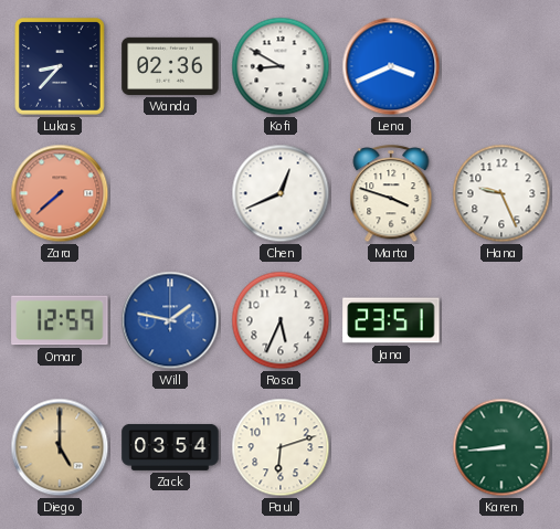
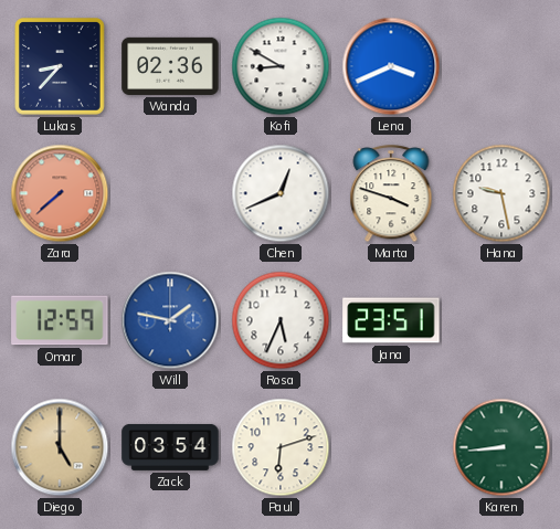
Hana: 9:26 -> 9:28
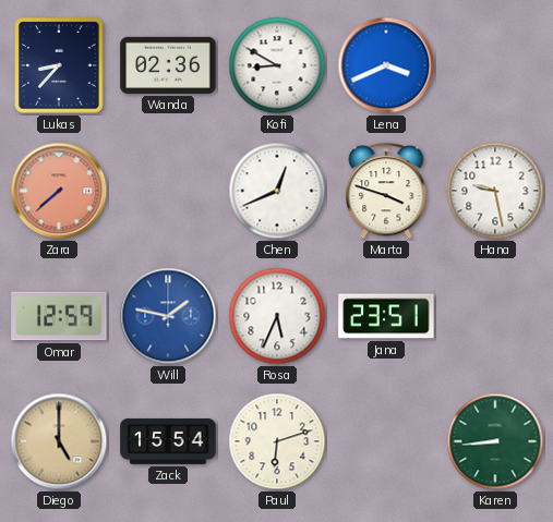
Zack: 03:54 -> 15:54
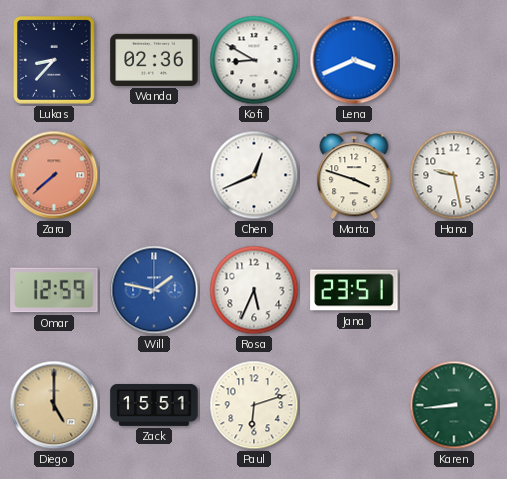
Zack: 15:54 -> 15:51
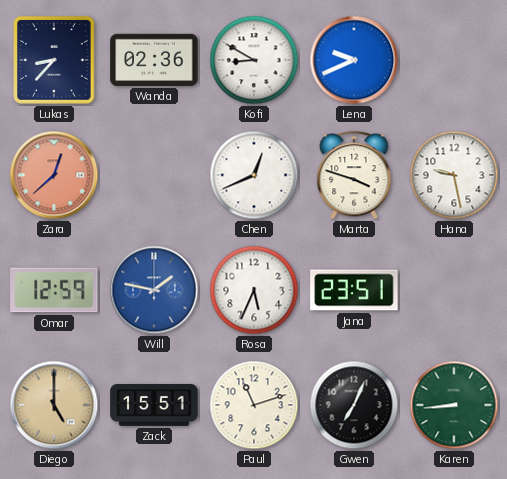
Lena: 3:41 -> 9:41
Zara: 7:38 -> 12:38
Paul: 6:12 -> 11:12
Gwen: none -> 7:04
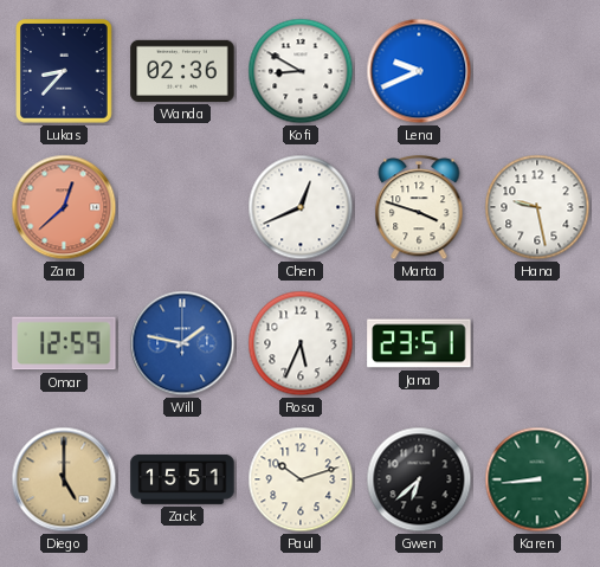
Paul: 11:12 -> 10:12
Gwen: 7:04 -> 6:38
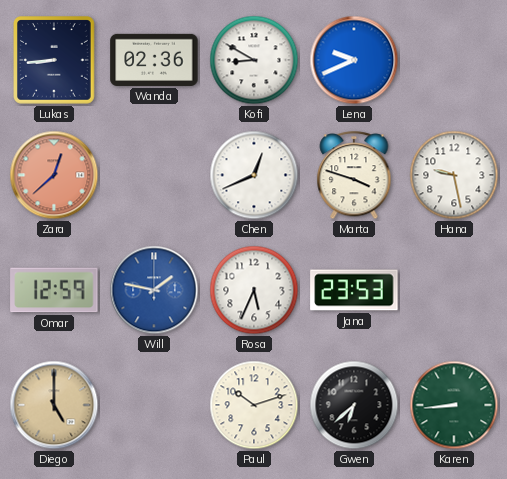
Lukas: 8:37 -> 8:44
Jana: 23:51 -> 23:53
Zack: 15:51 -> none
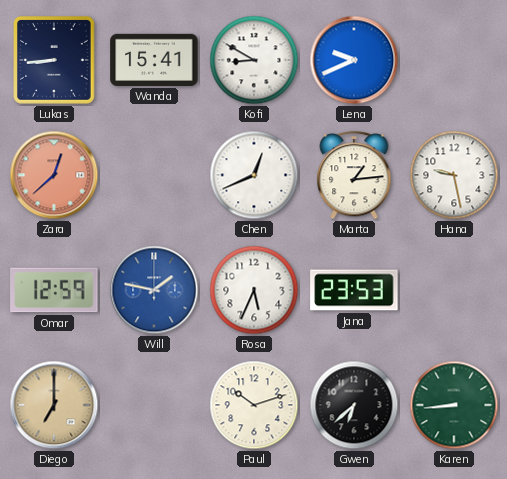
Wanda: 02:36 -> 15:41
Marta: 3:48 -> 1:14
Diego: 5:00 -> 7:00
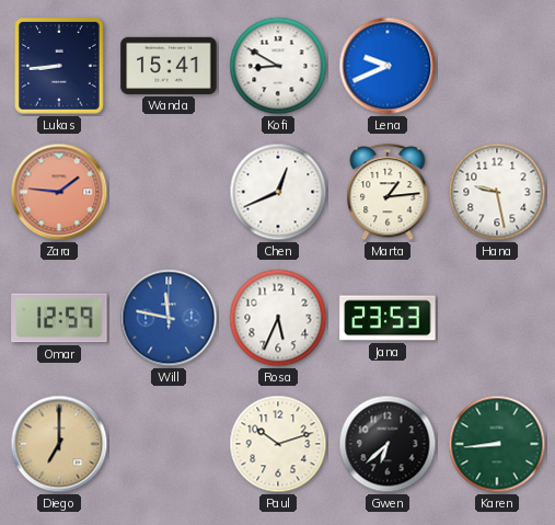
Zara: 12:38 -> 1:46
Will: 1:47 -> 11:47
